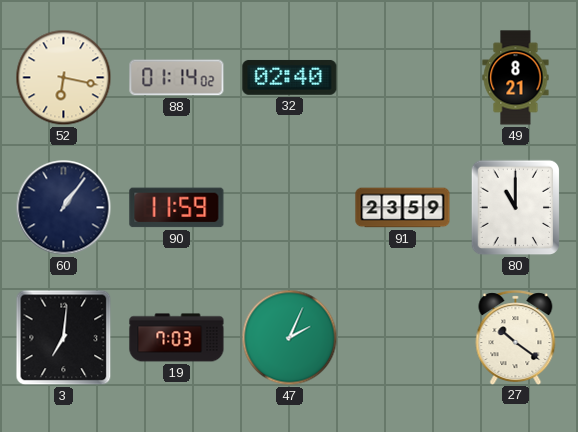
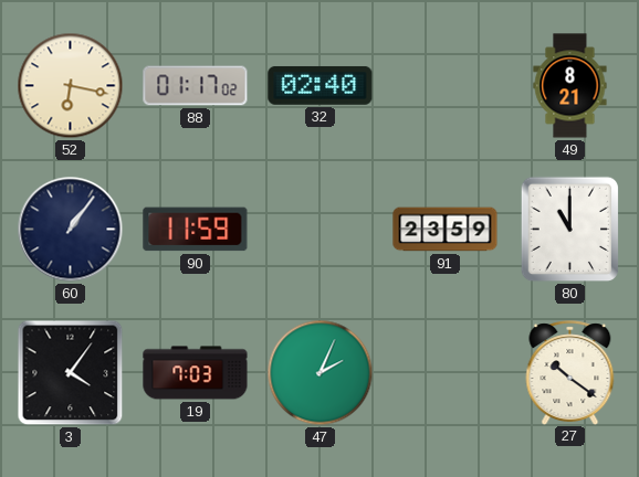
88: 01:14 -> 01:17
3: 7:01 -> 4:06
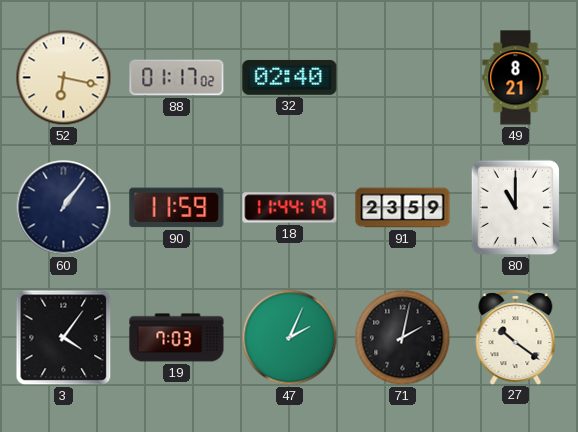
18: none -> 11:44
71: none -> 2:02
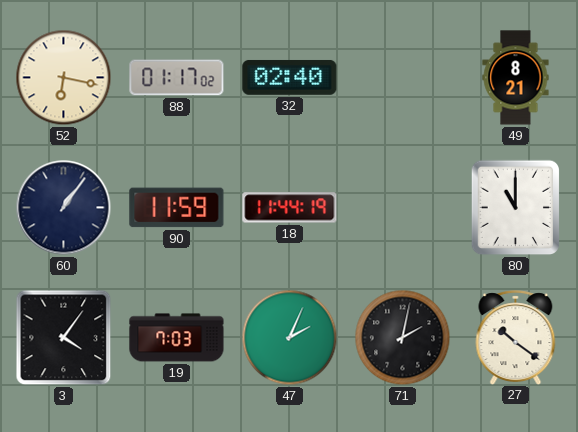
91: 23:59 -> none
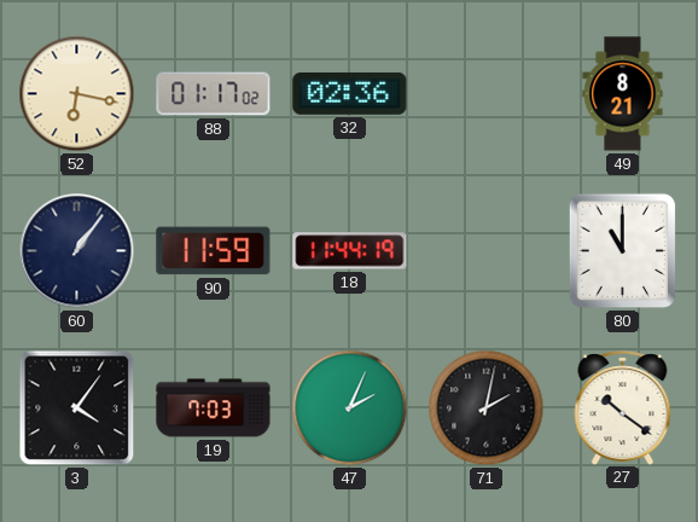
32: 02:40 -> 02:36
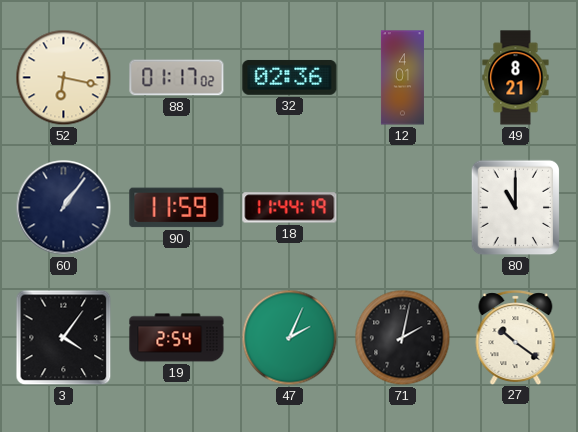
12: none -> 4:01
19: 7:03 -> 2:54
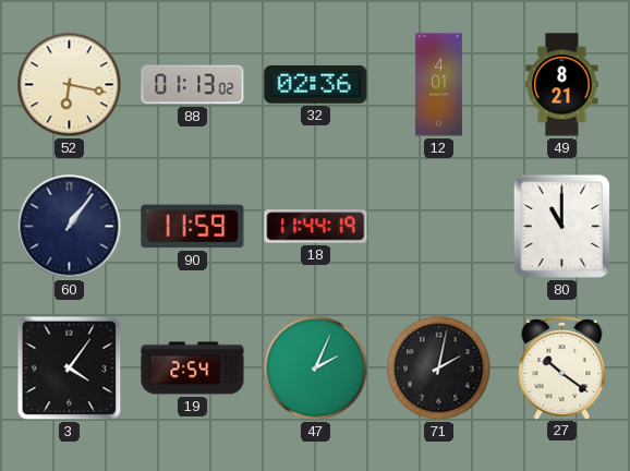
88: 01:17 -> 01:13
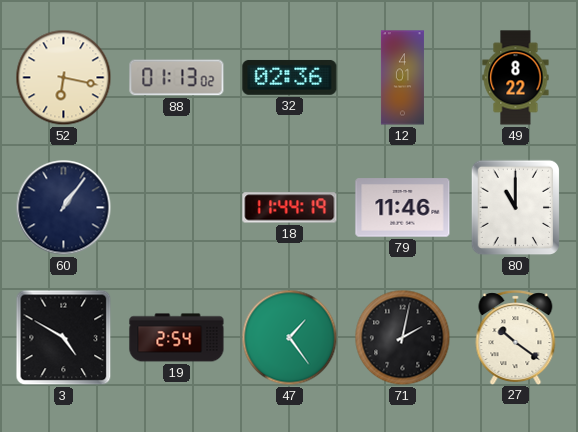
49: 8:21 -> 8:22
90: 11:59 -> none
79: none -> 11:46
3: 4:06 -> 4:50
47: 2:04 -> 1:24
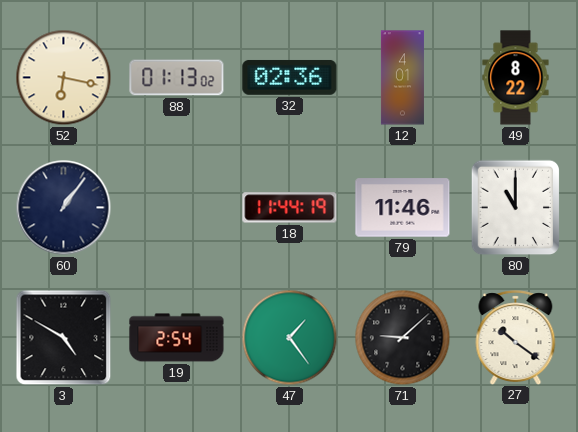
71: 2:02 -> 9:08
